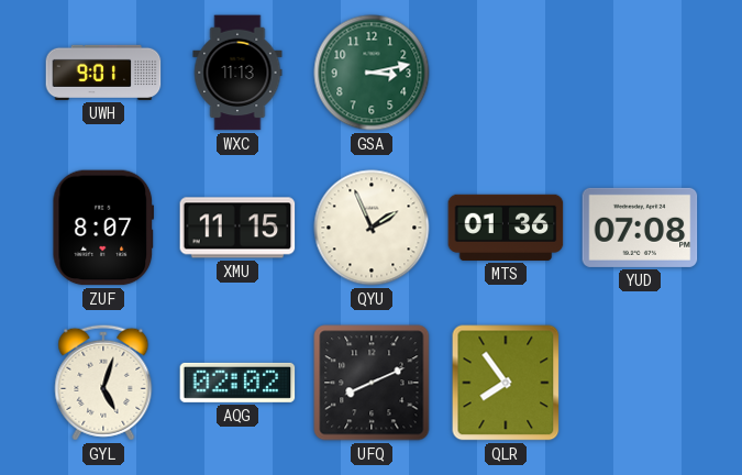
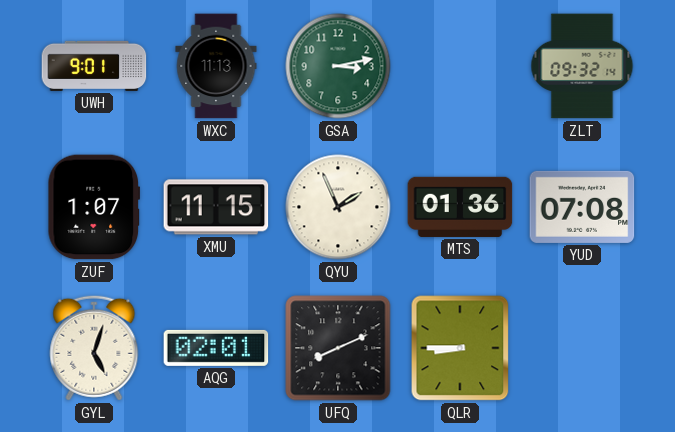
ZLT: none -> 09:32
ZUF: 8:07 -> 1:07
AQG: 02:02 -> 02:01
QLR: 7:54 -> 8:45
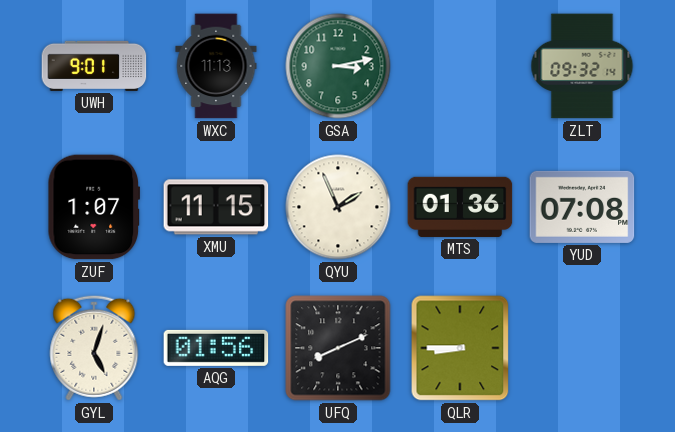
AQG: 02:01 -> 01:56
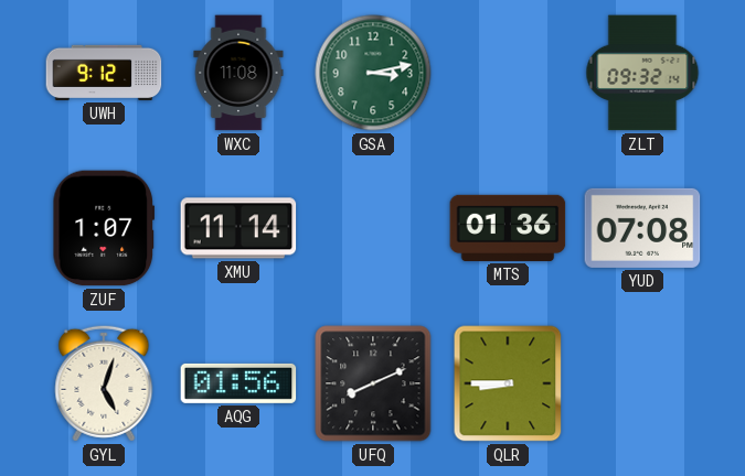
UWH: 9:01 -> 9:12
WXC: 11:13 -> 11:08
XMU: 11:15 -> 11:14
QYU: 1:56 -> none
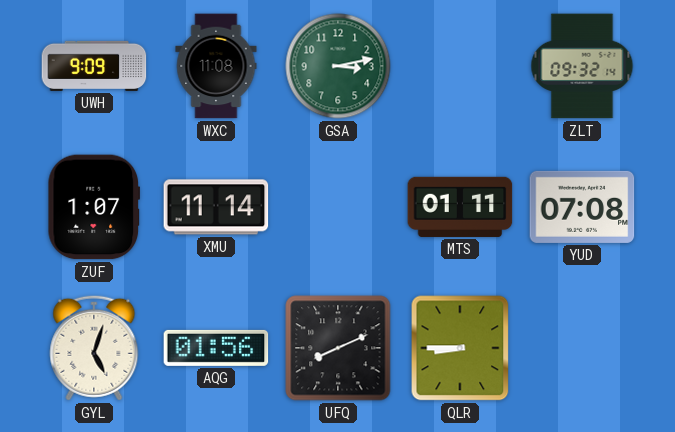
UWH: 9:12 -> 9:09
MTS: 01:36 -> 01:11
